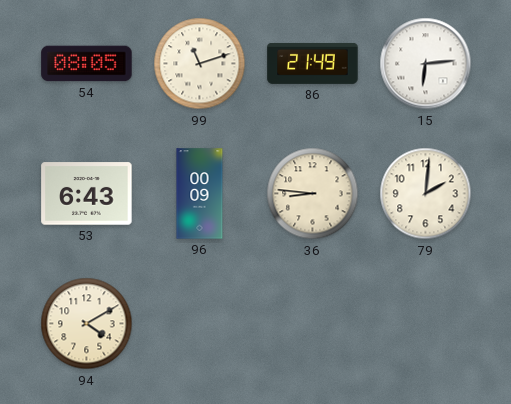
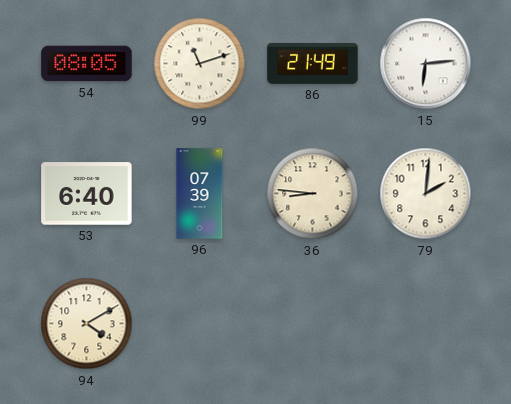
53: 6:43 -> 6:40
96: 00:09 -> 07:39
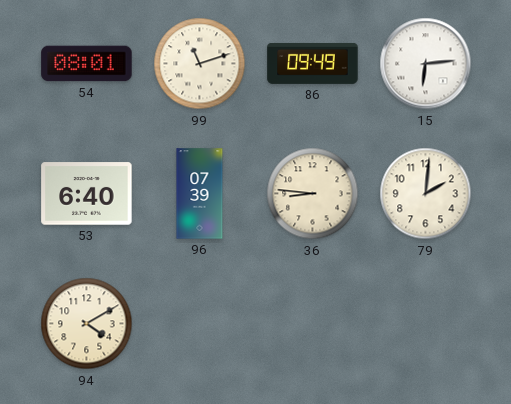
54: 08:05 -> 08:01
86: 21:49 -> 09:49
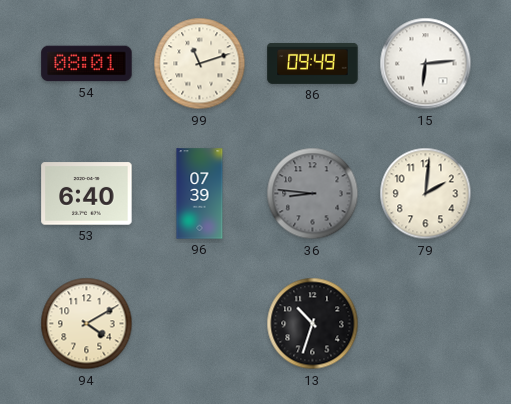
36 dial: cream -> grey
13: none -> 10:33
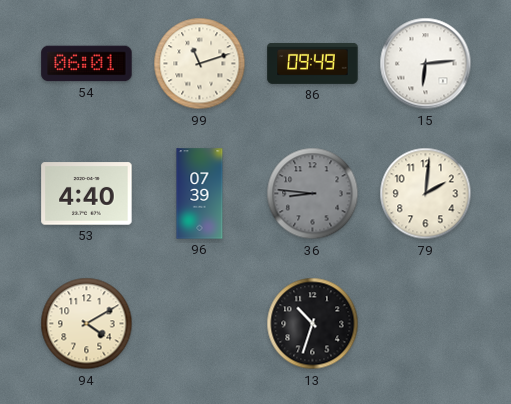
54: 08:01 -> 06:01
53: 6:40 -> 4:40
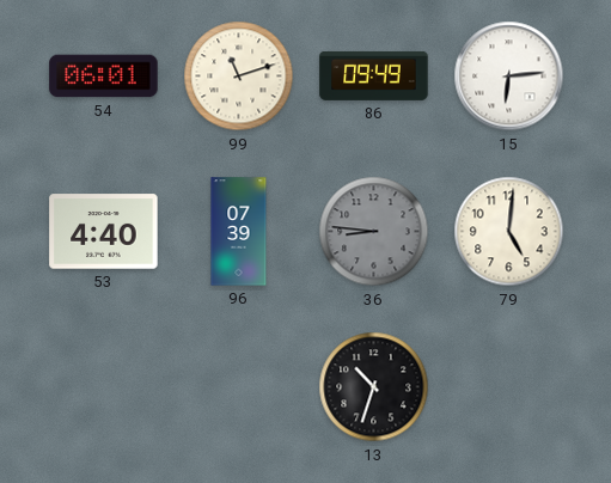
79: 2:01 -> 5:01
94: 4:10 -> none
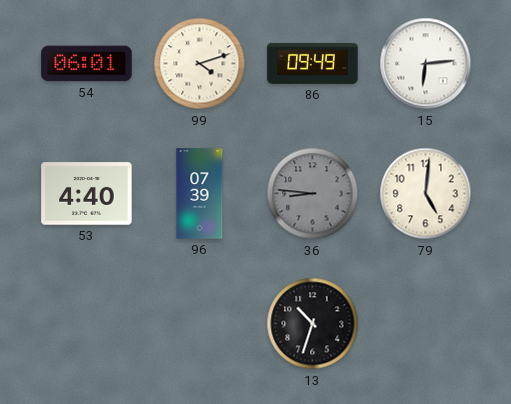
99: 11:12 -> 4:12
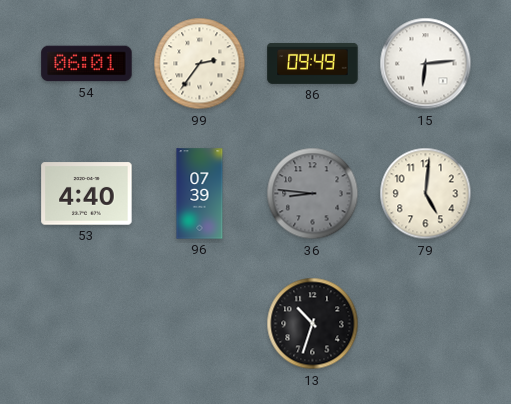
99: 4:12 -> 2:36
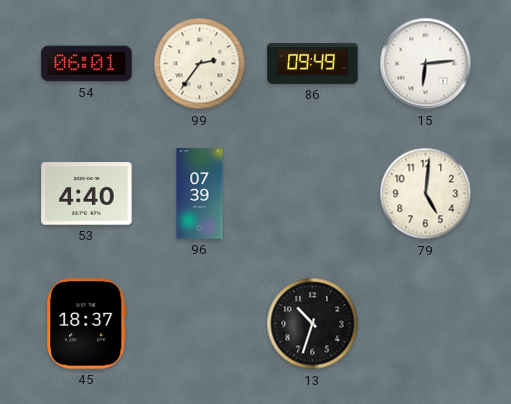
36: 8:46 -> none
45: none -> 18:37
